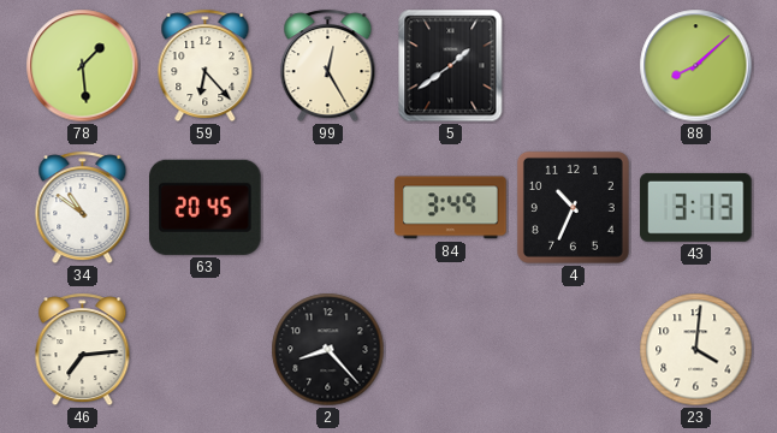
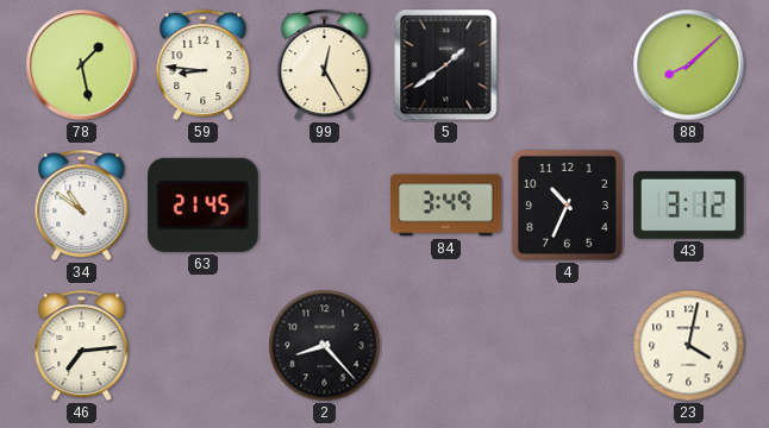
78: 1:29 -> 1:28
59: 6:23 -> 8:46
63: 20:45 -> 21:45
43: 3:13 -> 3:12
23: 4:01 -> 4:02
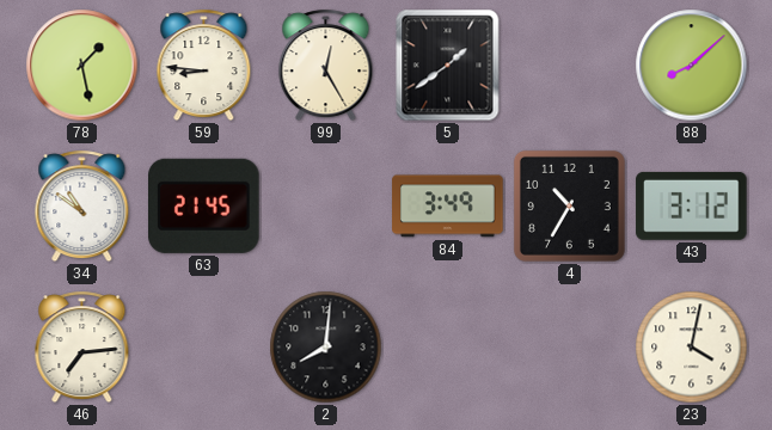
4: 10:34 -> 10:35
2: 8:23 -> 8:01
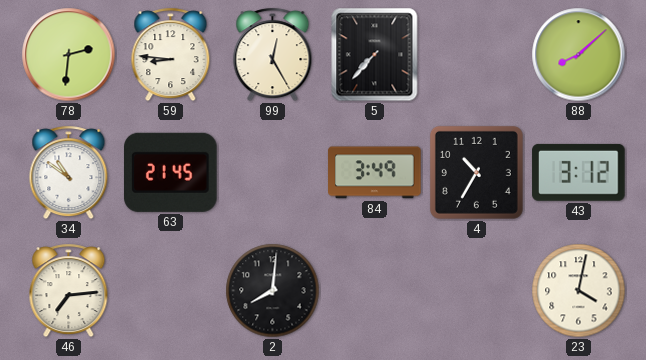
78: 1:28 -> 2:31
5: 1:39 -> 7:37
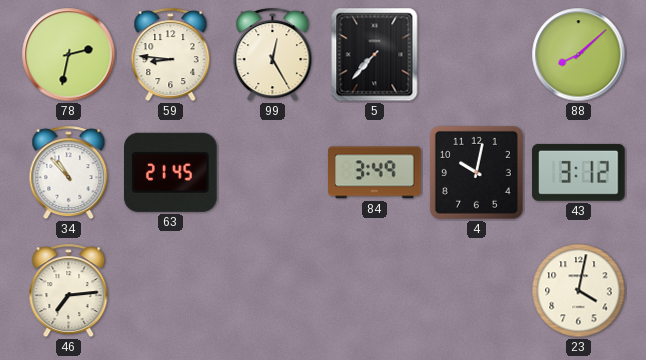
78: 2:31 -> 2:32
34: 10:51 -> 10:53
4: 10:35 -> 10:02
2: 8:01 -> none
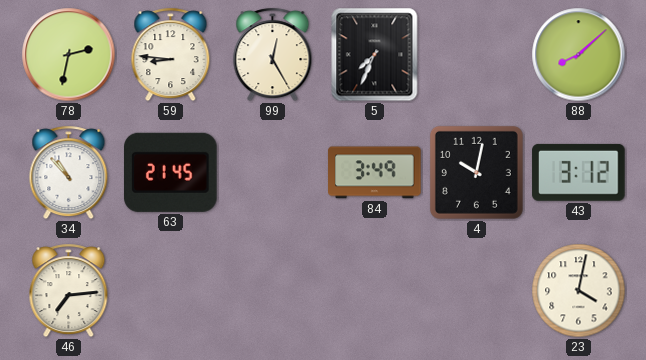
5: 7:37 -> 7:34
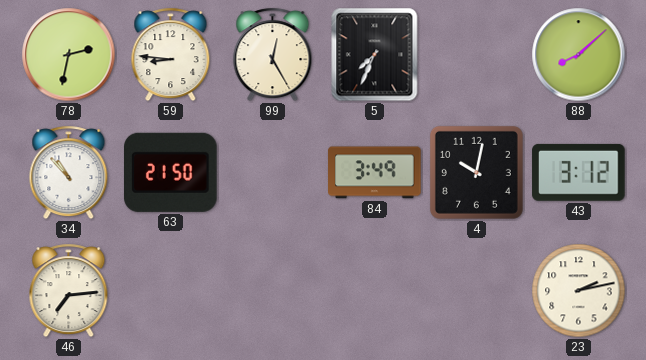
63: 21:45 -> 21:50
23: 4:02 -> 2:13
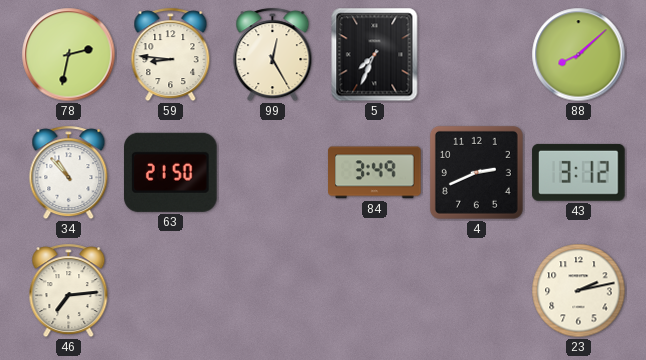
4: 10:02 -> 2:41
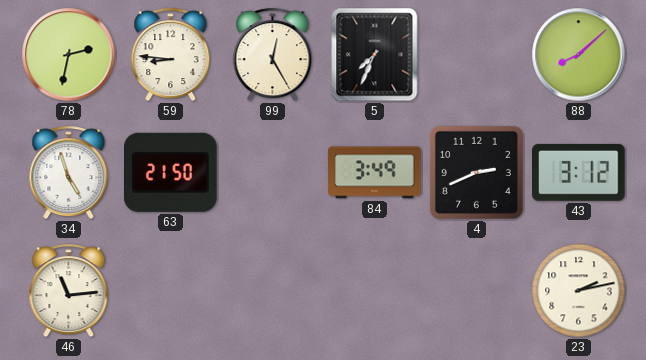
34: 10:53 -> 4:57
46: 7:14 -> 11:14
